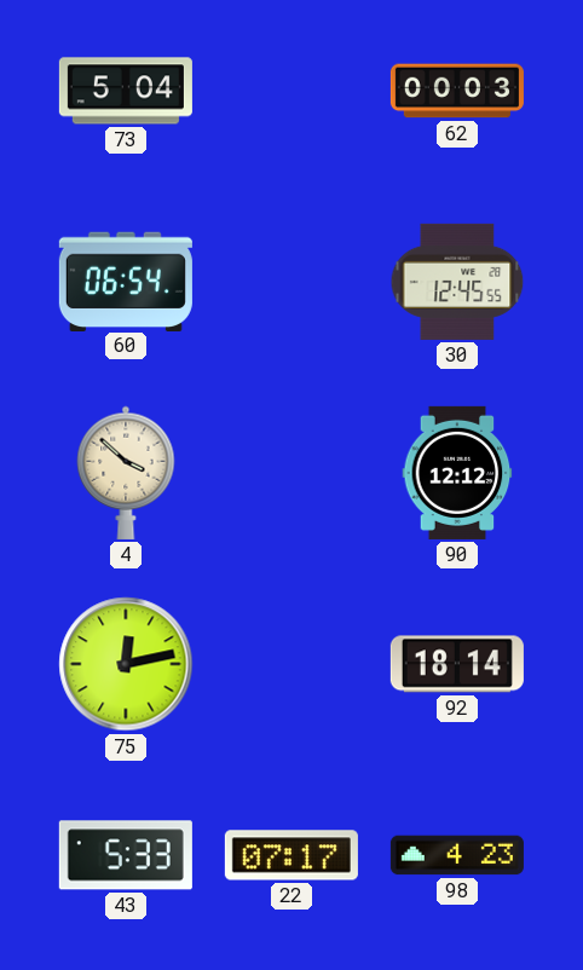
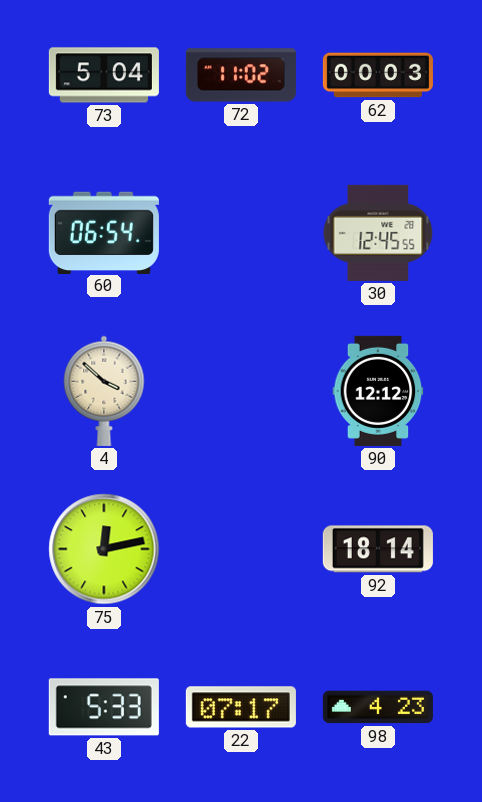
72: none -> 11:02
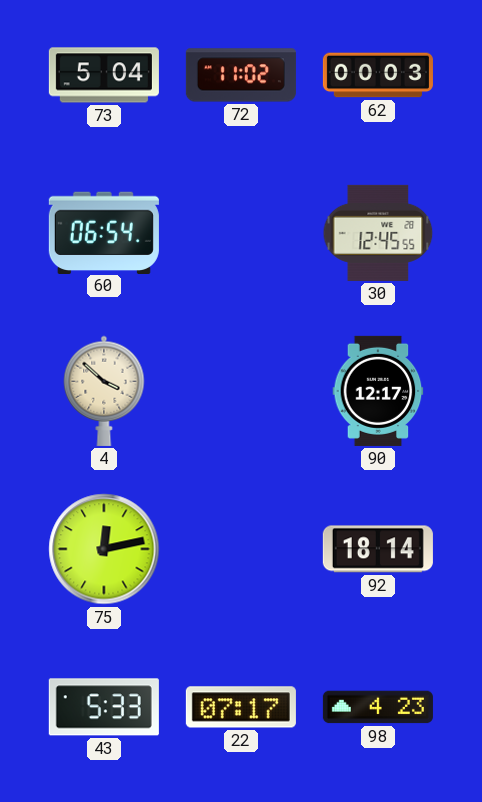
90: 12:12 -> 12:17
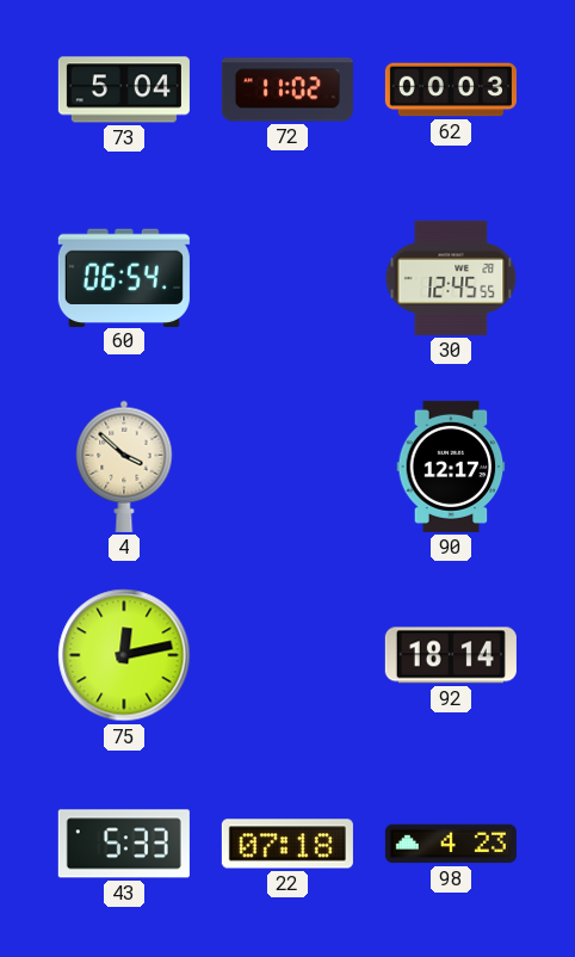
22: 07:17 -> 07:18
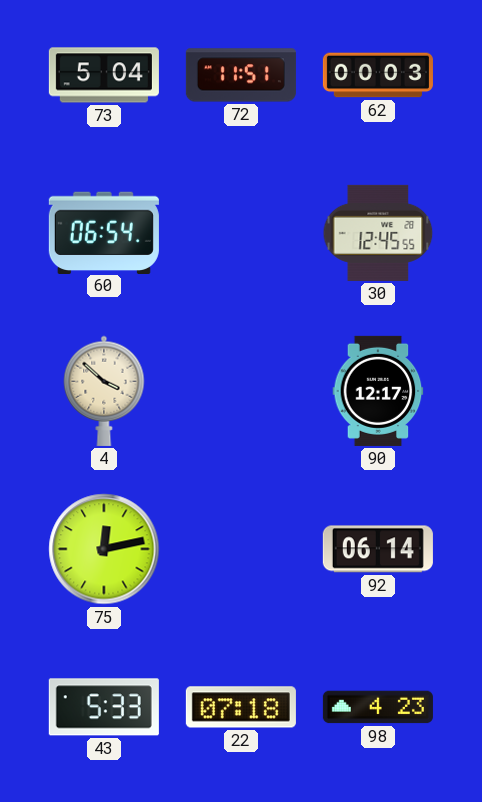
72: 11:02 -> 11:51
92: 18:14 -> 06:14
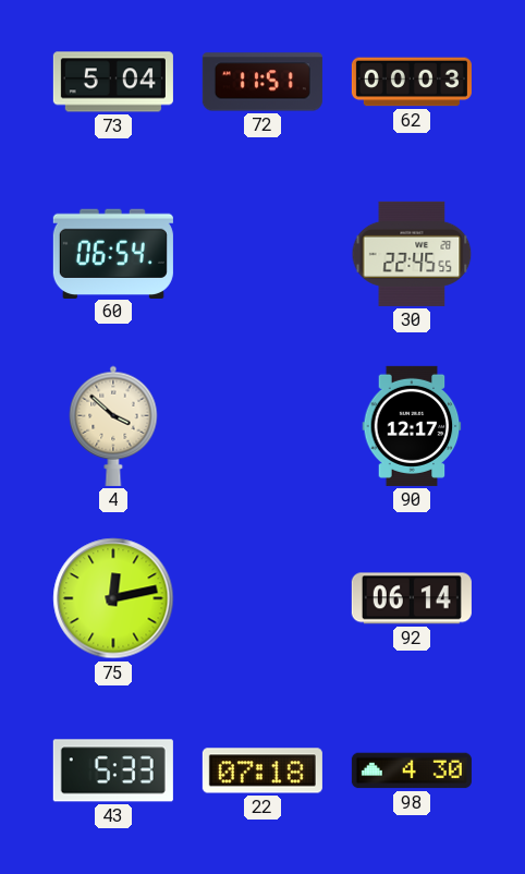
30: 12:45 -> 22:45
98: 4:23 -> 4:30
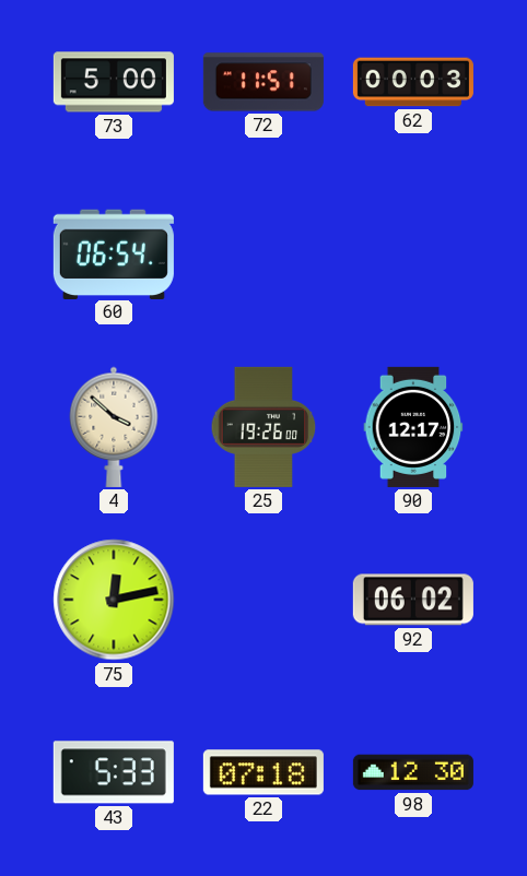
73: 5:04 -> 5:00
30: 22:45 -> none
25: none -> 19:26
92: 06:14 -> 06:02
98: 4:30 -> 12:30
